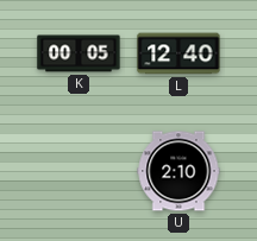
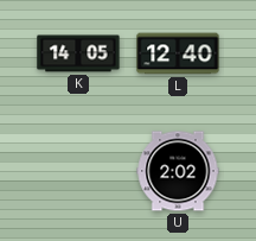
K: 00:05 -> 14:05
U: 2:10 -> 2:02
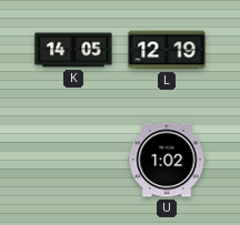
L: 12:40 -> 12:19
U: 2:02 -> 1:02
